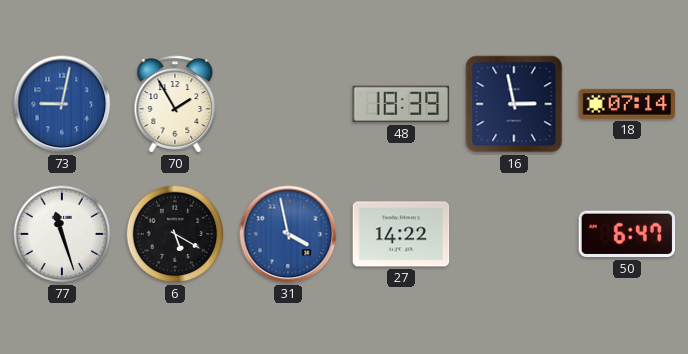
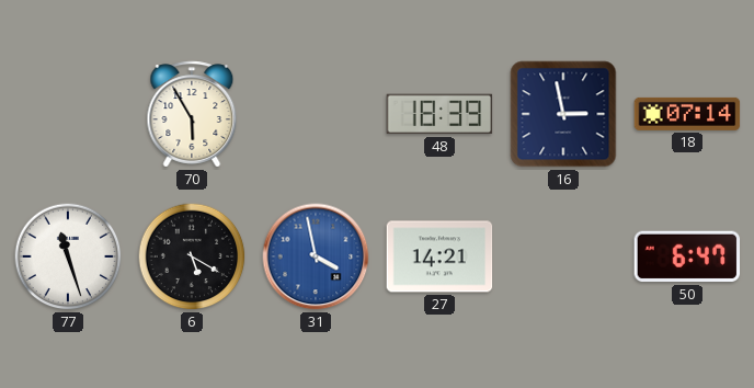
73: 9:02 -> none
70: 1:55 -> 5:55
27: 14:22 -> 14:21
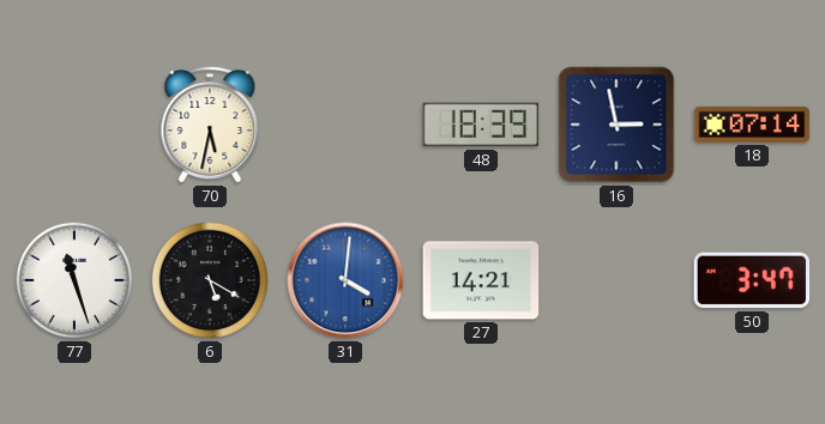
70: 5:55 -> 5:32
31: 3:58 -> 4:01
50: 6:47 -> 3:47
